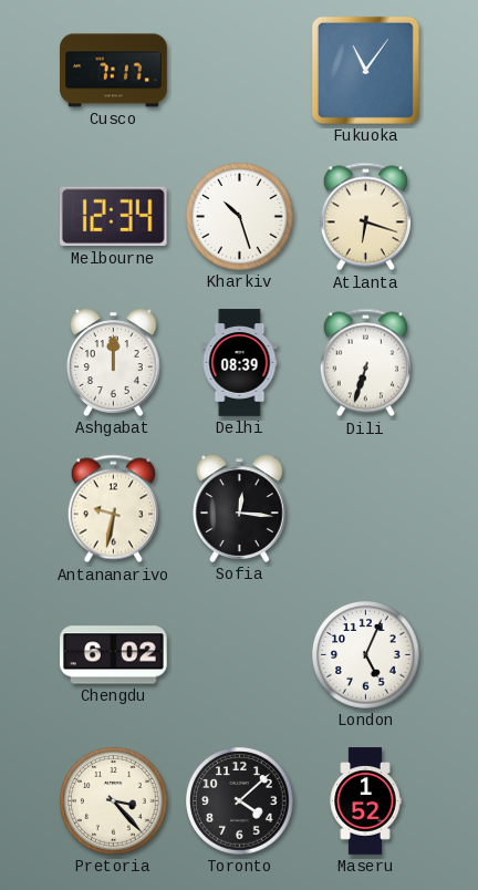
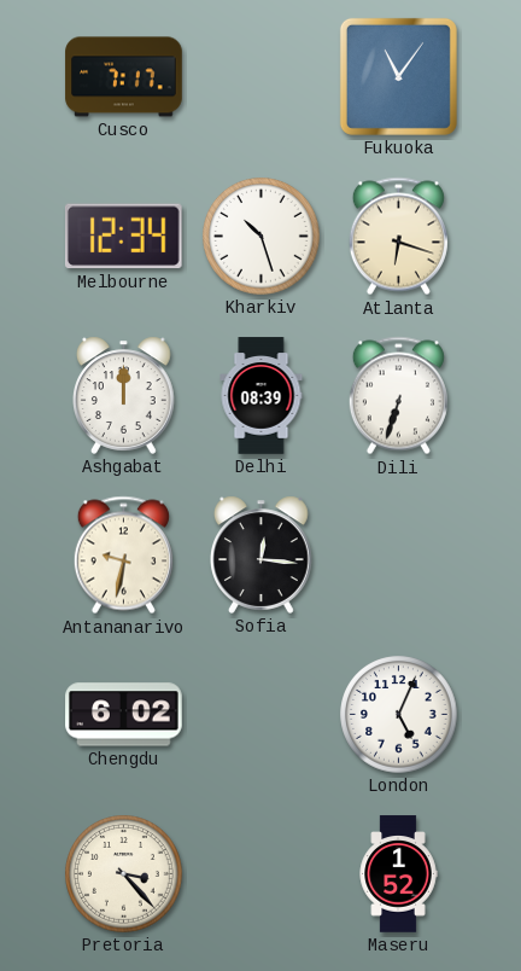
Toronto: 4:08 -> none
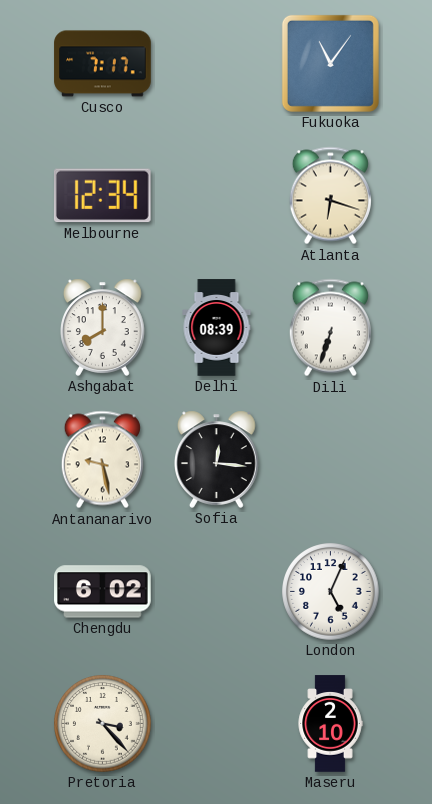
Kharkiv: 10:27 -> none
Ashgabat: 12:00 -> 8:00
Antananarivo: 9:32 -> 9:28
Maseru: 1:52 -> 2:10
